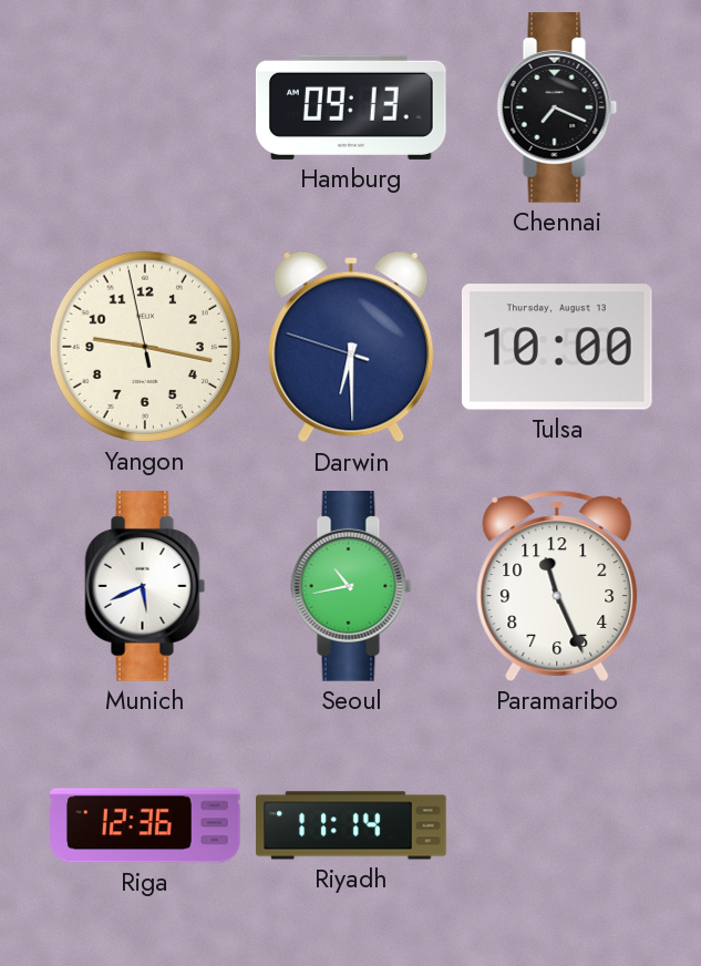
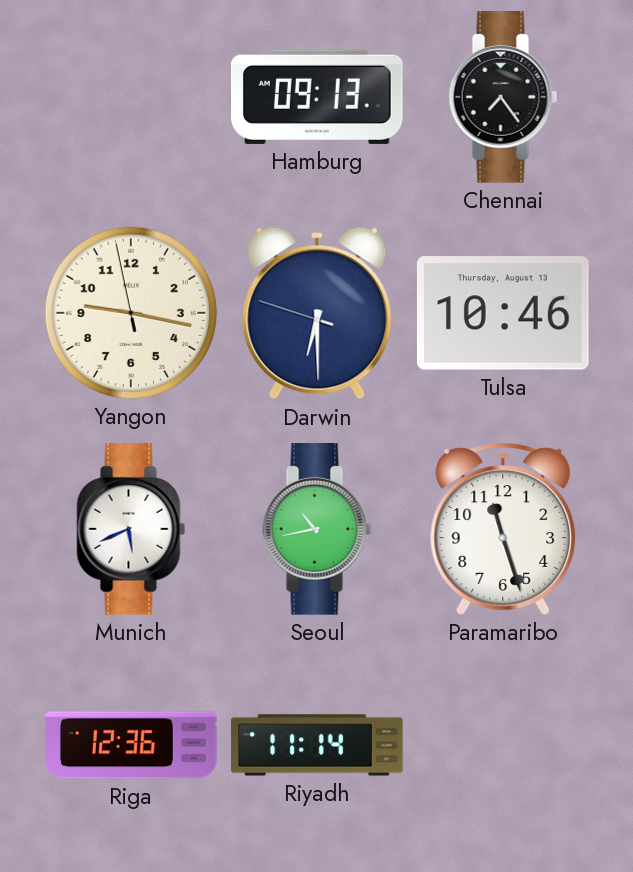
Chennai: 7:19 -> 7:24
Tulsa: 10:00 -> 10:46
Paramaribo: 11:26 -> 11:27
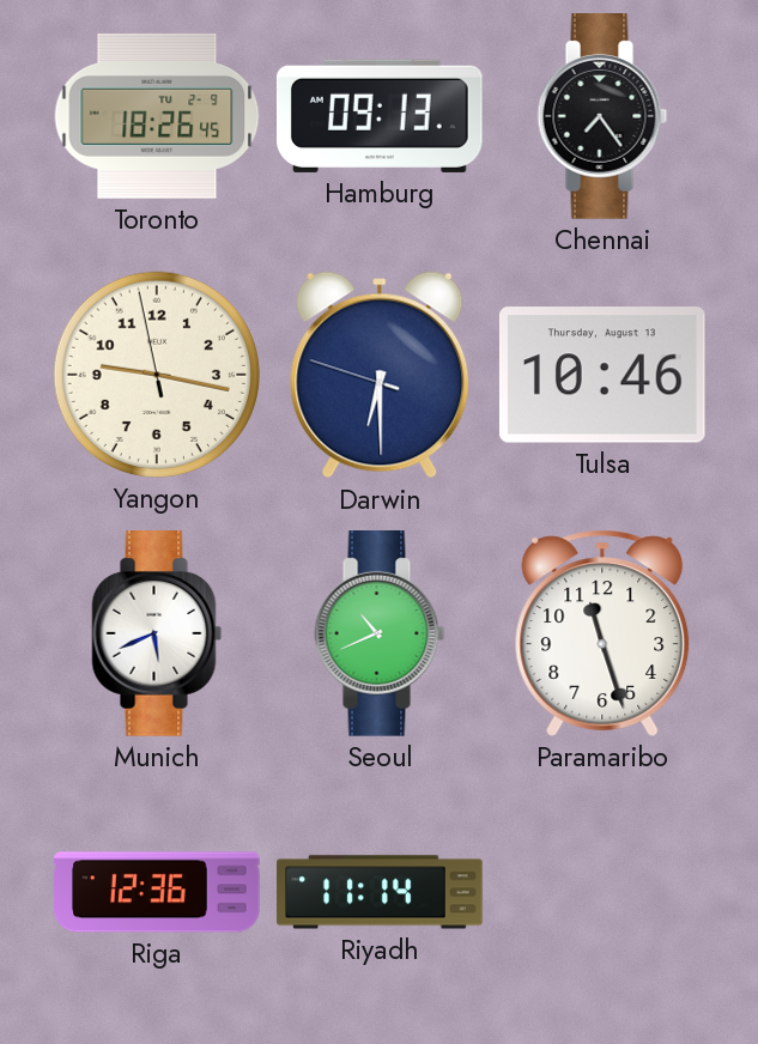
Toronto: none -> 18:26
Seoul: 10:43 -> 10:41
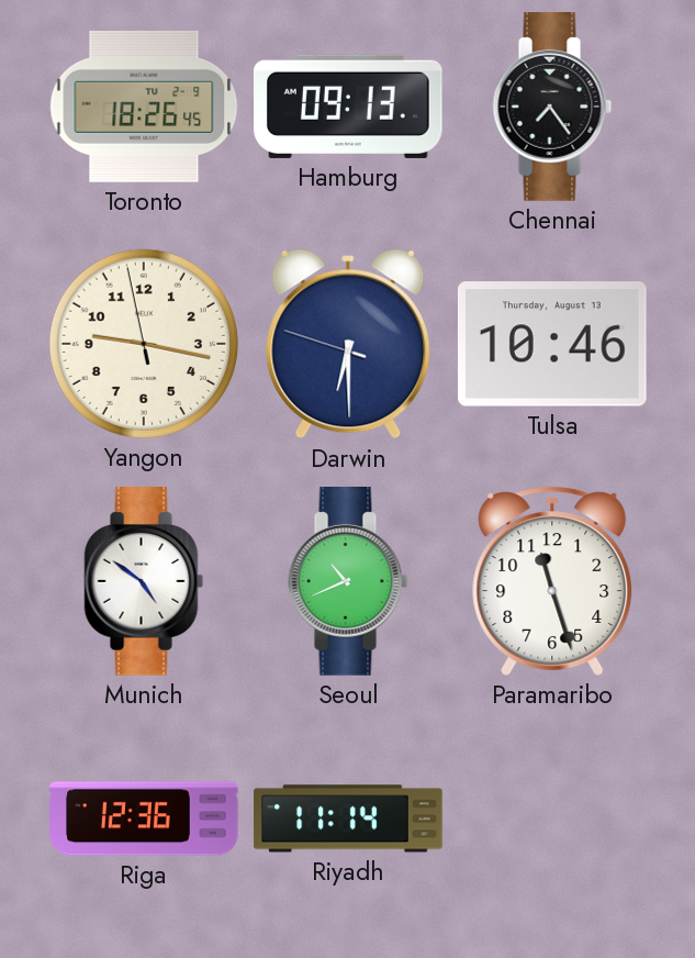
Munich: 5:41 -> 4:51
